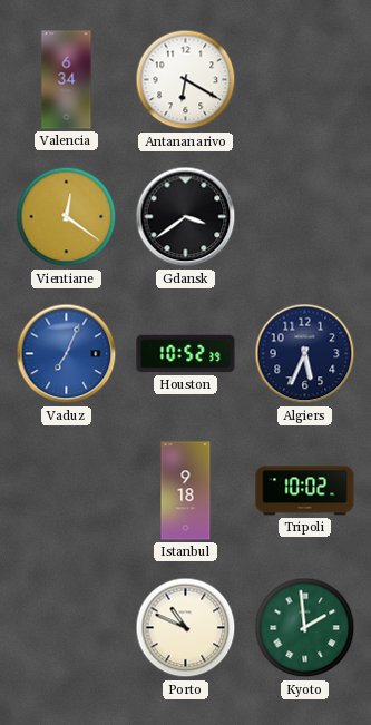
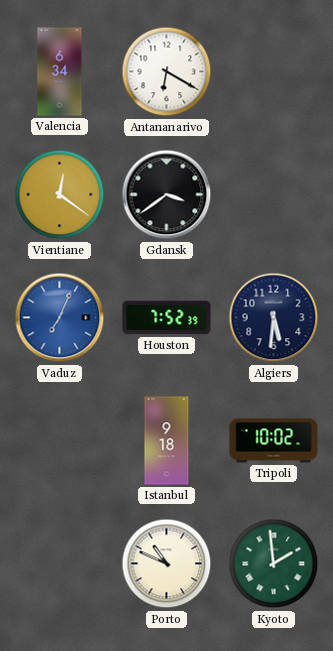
Houston: 10:52 -> 7:52
Algiers: 5:34 -> 5:31
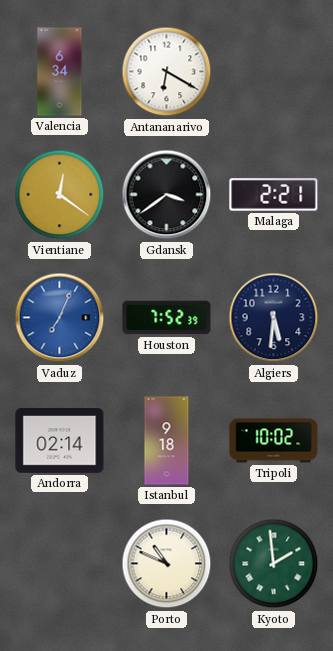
Malaga: none -> 2:21
Andorra: none -> 02:14
